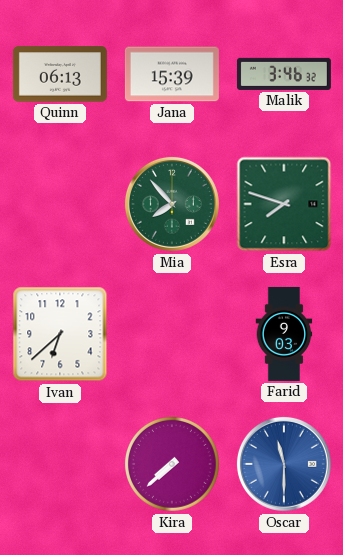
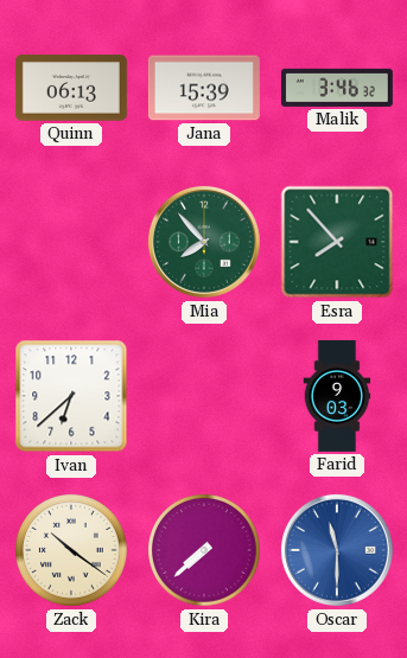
Esra: 7:48 -> 7:53
Zack: none -> 10:21
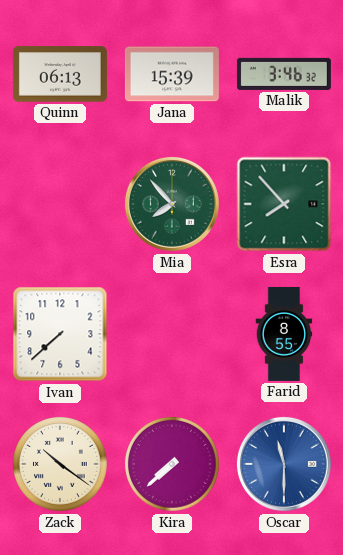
Ivan: 6:38 -> 7:38
Farid: 9:03 -> 8:55
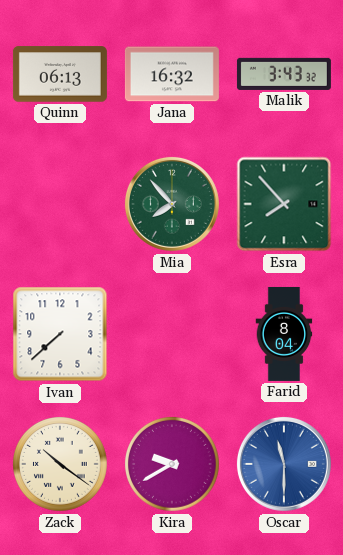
Jana: 15:39 -> 16:32
Malik: 3:46 -> 3:43
Farid: 8:55 -> 8:04
Kira: 7:38 -> 9:40
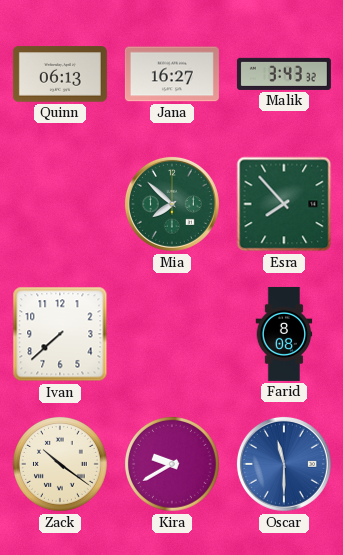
Jana: 16:32 -> 16:27
Mia: 7:53 -> 7:52
Farid: 8:04 -> 8:08
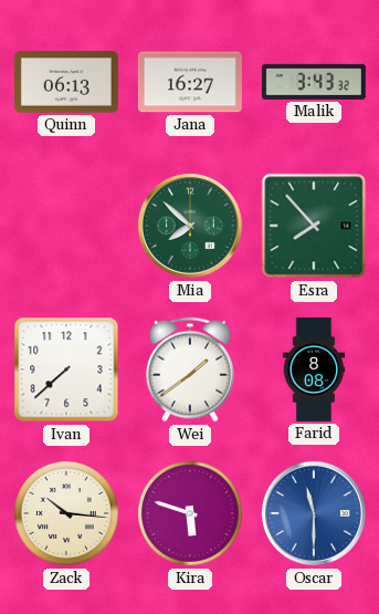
Wei: none -> 1:39
Zack: 10:21 -> 10:16
Kira: 9:40 -> 5:48
